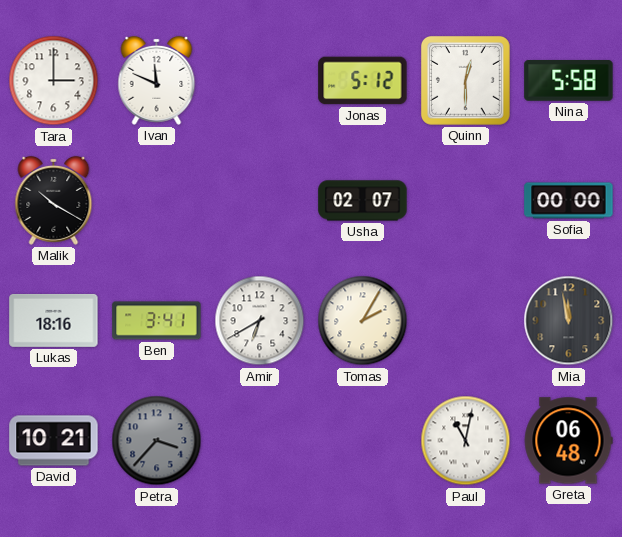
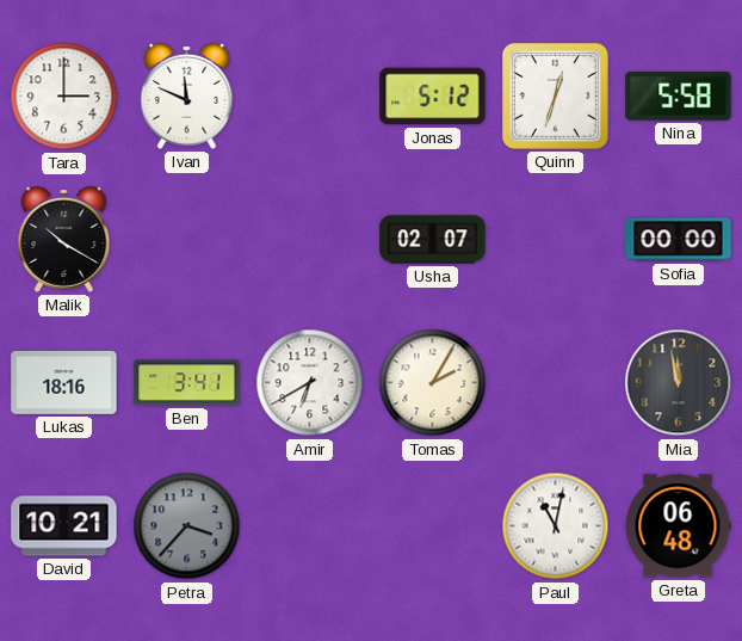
Quinn: 12:30 -> 12:33
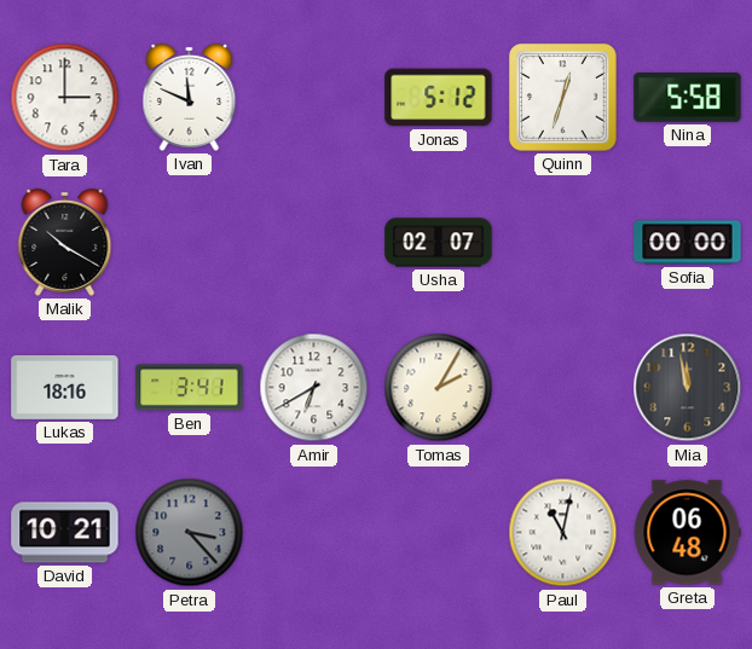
Petra: 3:37 -> 3:23
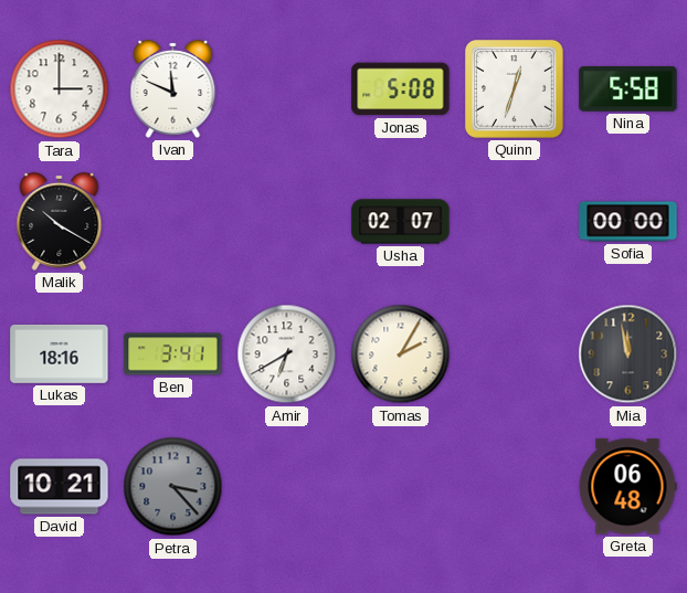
Jonas: 5:12 -> 5:08
Paul: 11:02 -> none
